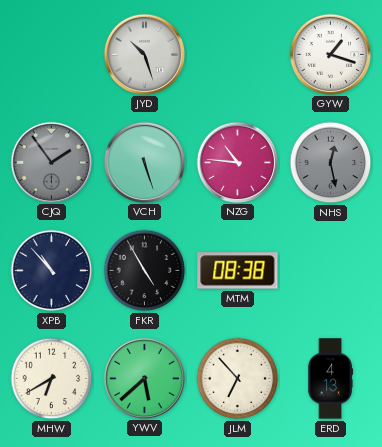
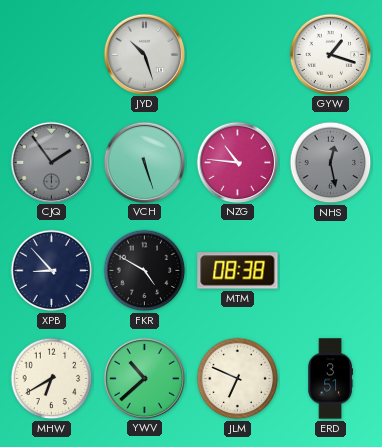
XPB: 10:53 -> 8:53
FKR: 4:55 -> 4:50
YWV: 5:38 -> 10:38
JLM: 6:53 -> 6:49
ERD: 4:13 -> 3:51
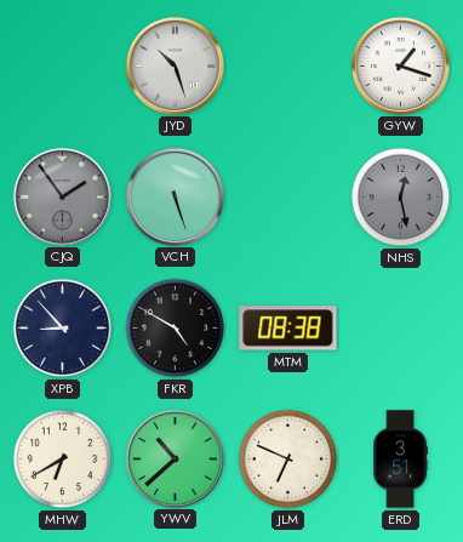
NZG: 10:46 -> none
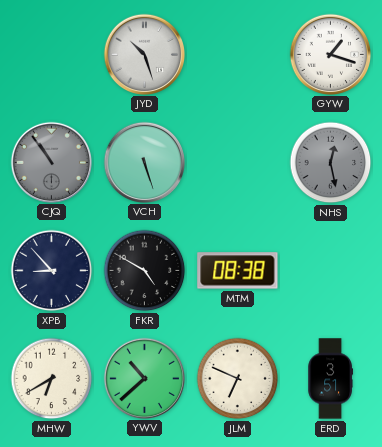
CJQ: 1:54 -> 10:54
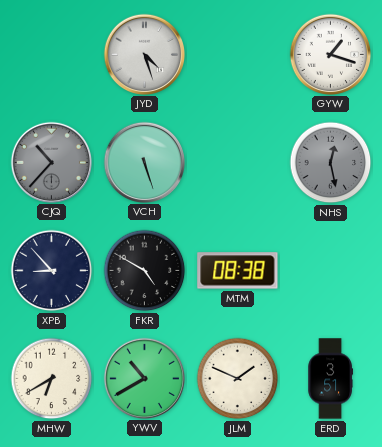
JYD: 10:27 -> 4:27
CJQ: 10:54 -> 10:37
YWV: 10:38 -> 10:40
JLM: 6:49 -> 1:49
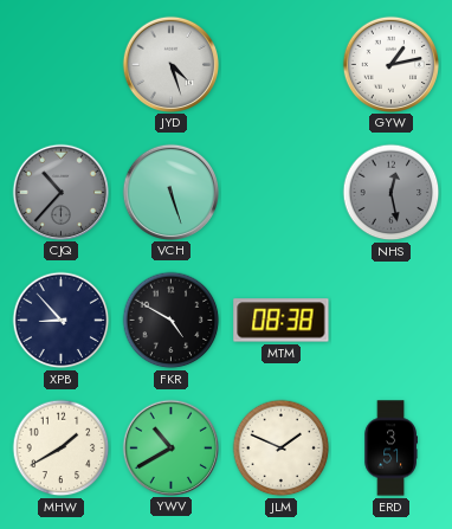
GYW: 1:18 -> 1:13
MHW: 6:40 -> 1:40
